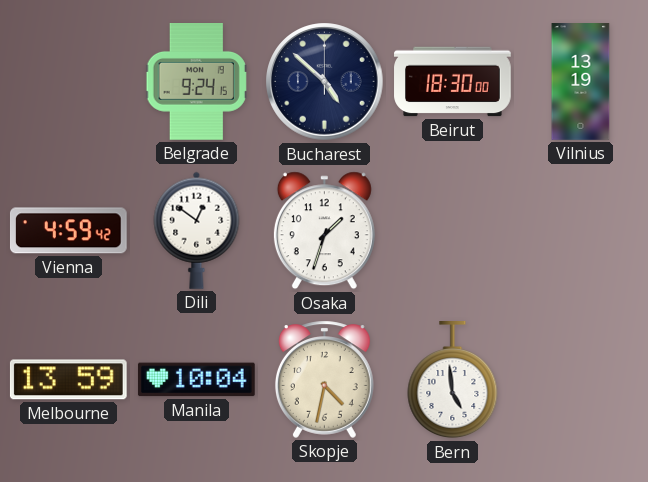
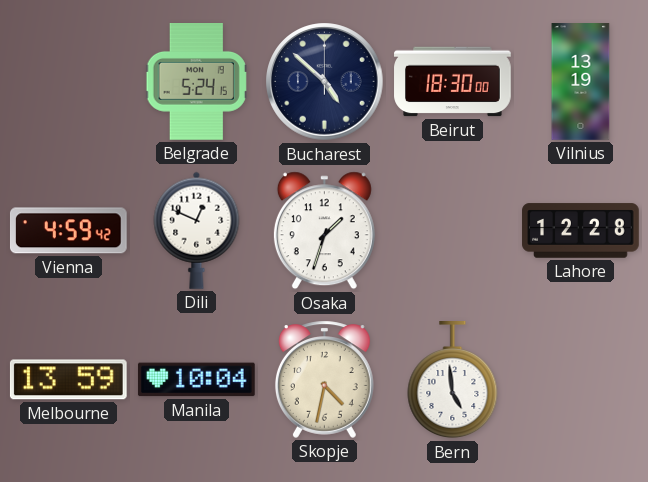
Belgrade: 9:24 -> 5:24
Dili: 12:51 -> 12:49
Lahore: none -> 12:28
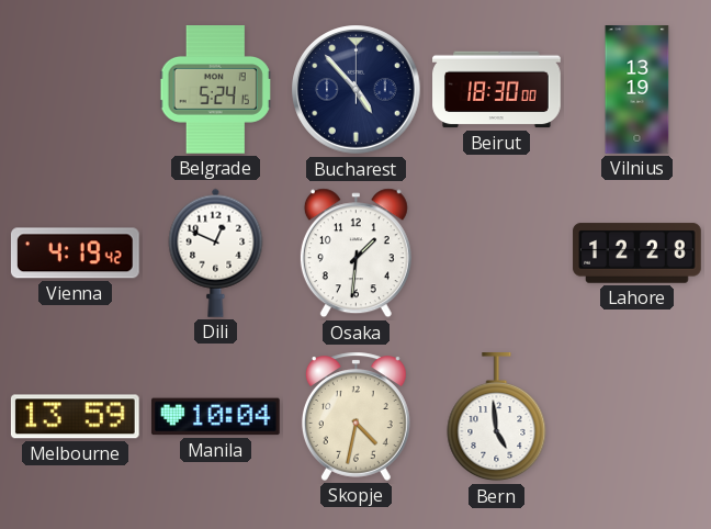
Bucharest: 4:52 -> 4:53
Vienna: 4:59 -> 4:19
Osaka: 1:33 -> 1:31
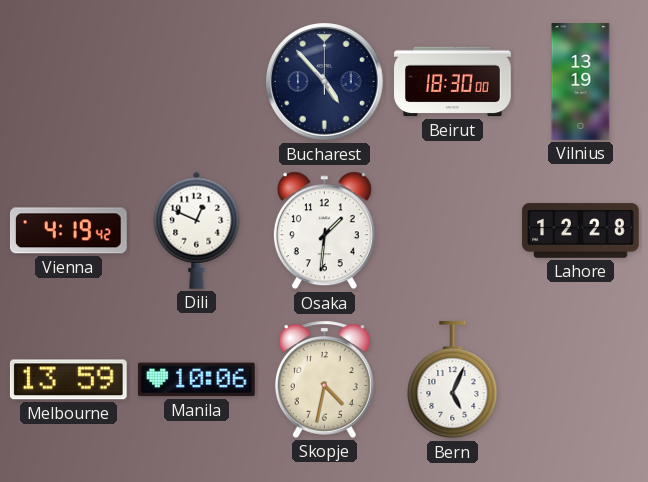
Belgrade: 5:24 -> none
Manila: 10:04 -> 10:06
Bern: 4:59 -> 5:04
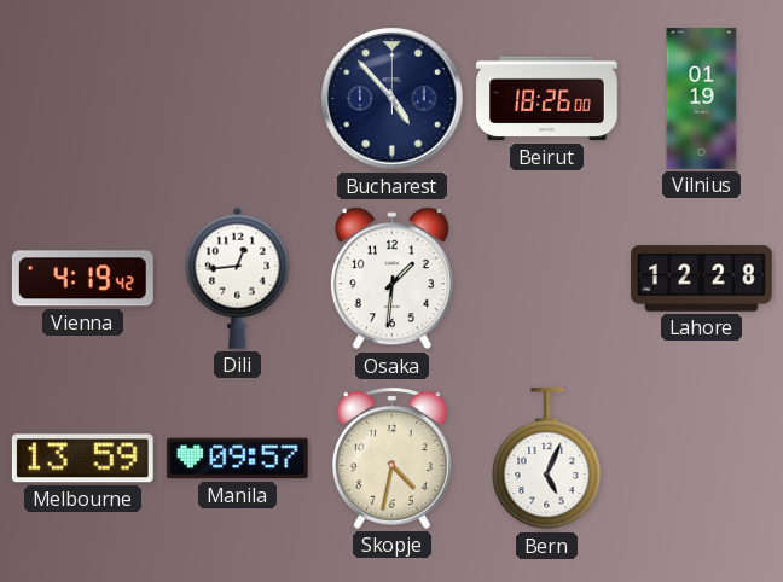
Beirut: 18:30 -> 18:26
Vilnius: 13:19 -> 01:19
Dili: 12:49 -> 12:44
Manila: 10:06 -> 09:57
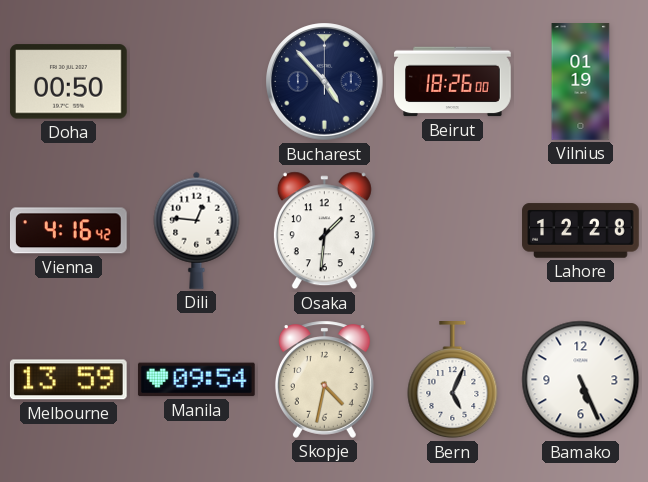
Doha: none -> 00:50
Vienna: 4:19 -> 4:16
Dili: 12:44 -> 12:46
Manila: 09:57 -> 09:54
Bamako: none -> 5:26
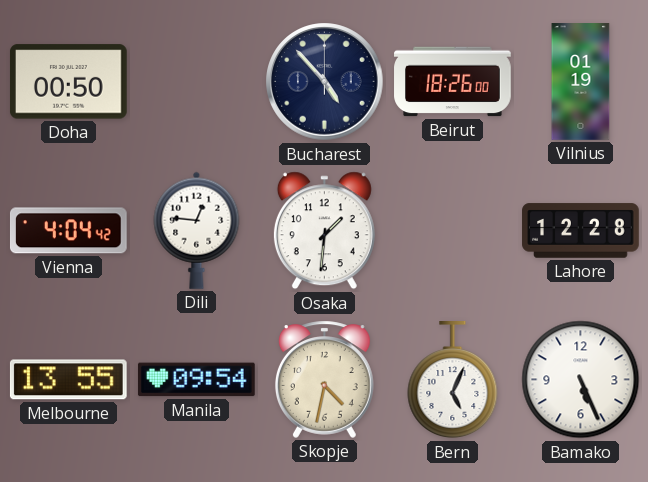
Vienna: 4:16 -> 4:04
Melbourne: 13:59 -> 13:55
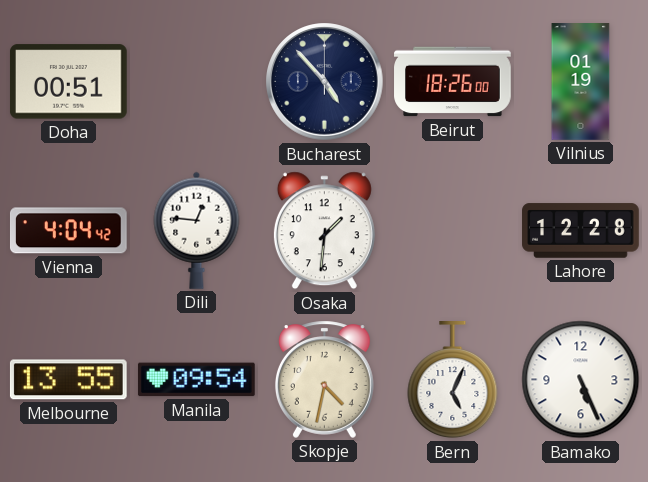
Doha: 00:50 -> 00:51
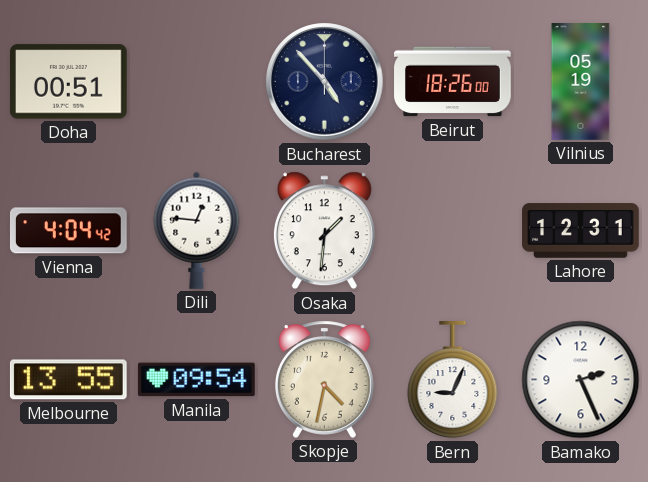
Vilnius: 01:19 -> 05:19
Lahore: 12:28 -> 12:31
Bern: 5:04 -> 9:04
Bamako: 5:26 -> 2:26
